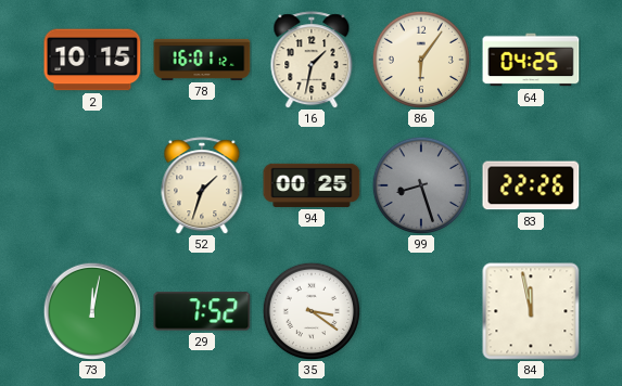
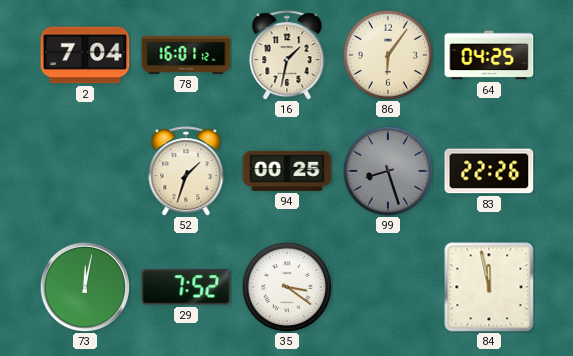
2: 10:15 -> 7:04
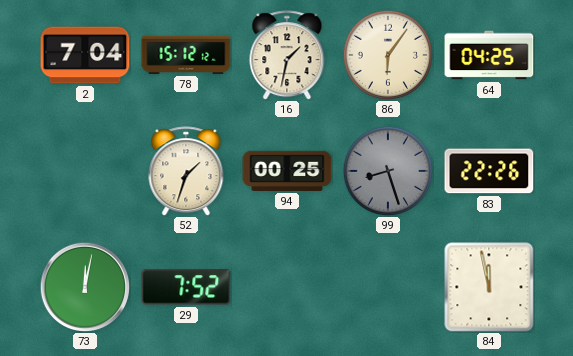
78: 16:01 -> 15:12
35: 3:21 -> none
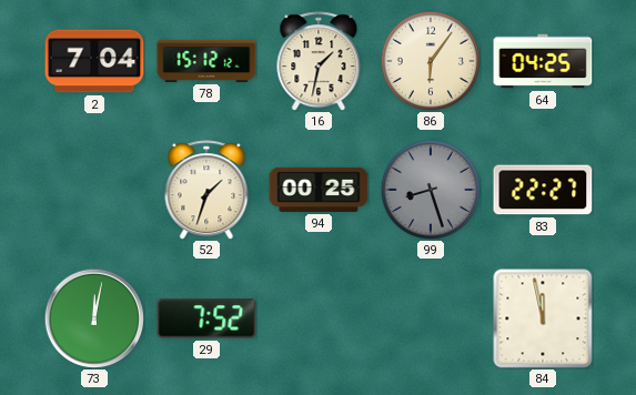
83: 22:26 -> 22:27
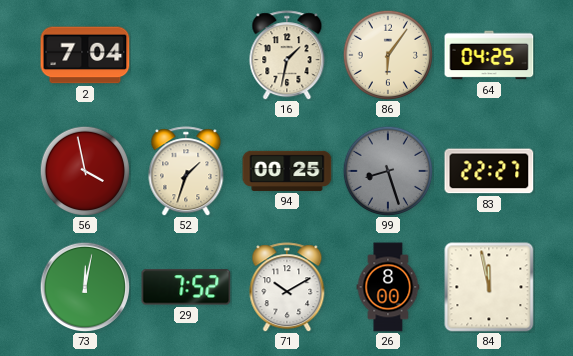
78: 15:12 -> none
56: none -> 3:58
71: none -> 10:10
26: none -> 8:00
